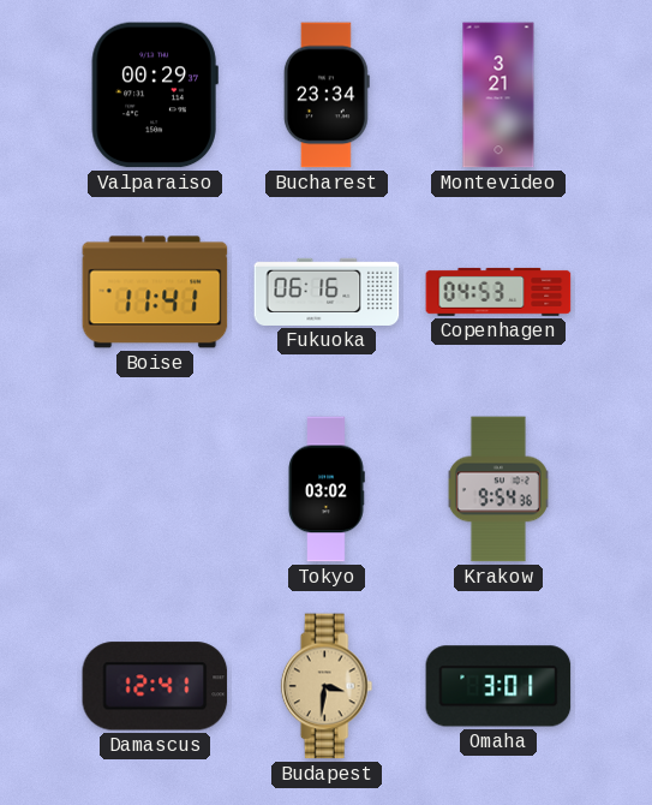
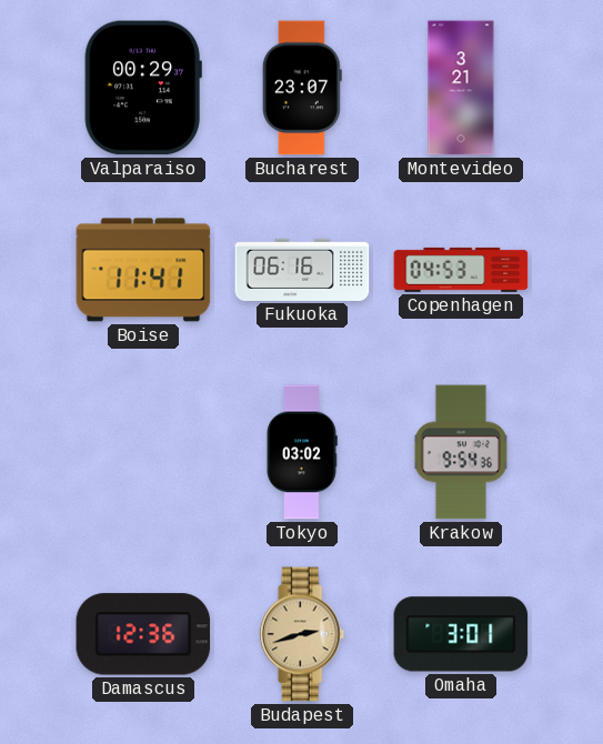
Bucharest: 23:34 -> 23:07
Damascus: 12:41 -> 12:36
Budapest: 3:31 -> 2:42
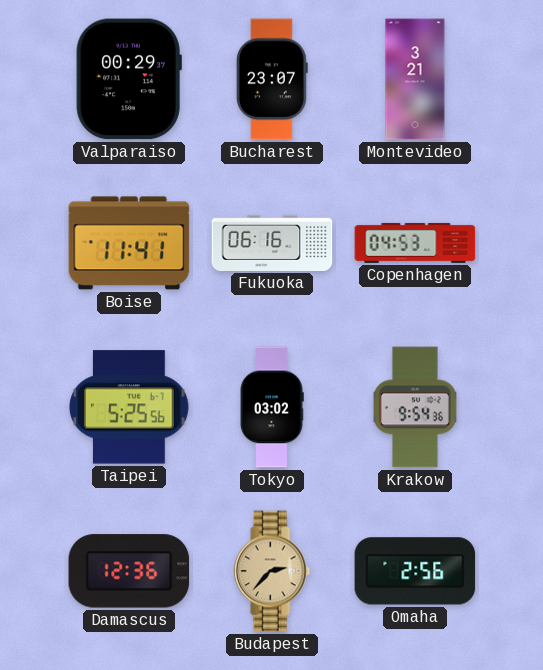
Taipei: none -> 5:25
Budapest: 2:42 -> 2:37
Omaha: 3:01 -> 2:56
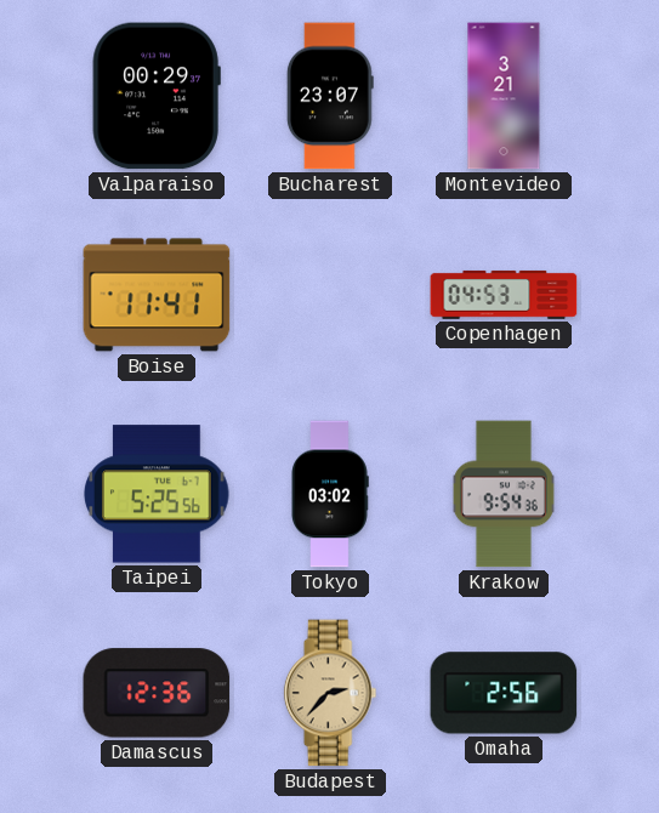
Fukuoka: 06:16 -> none
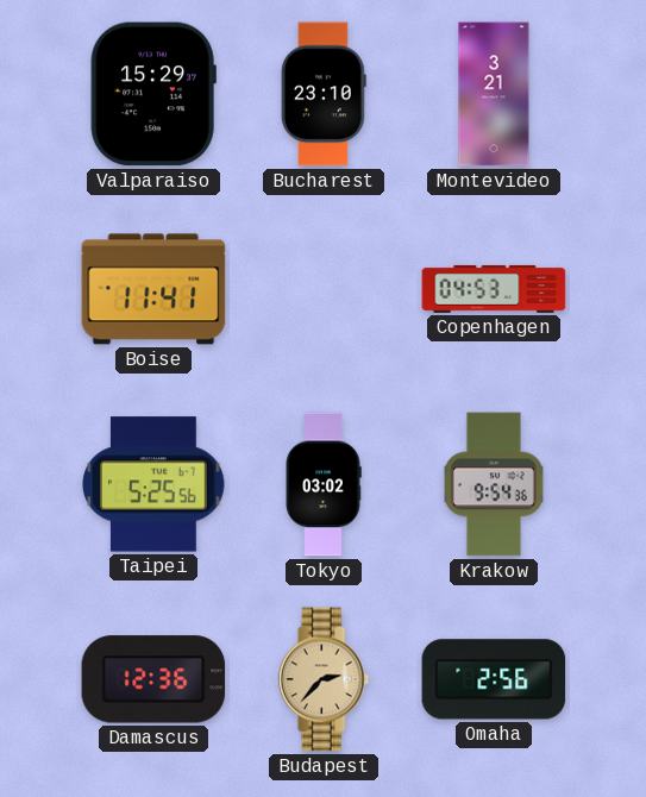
Valparaiso: 00:29 -> 15:29
Bucharest: 23:07 -> 23:10
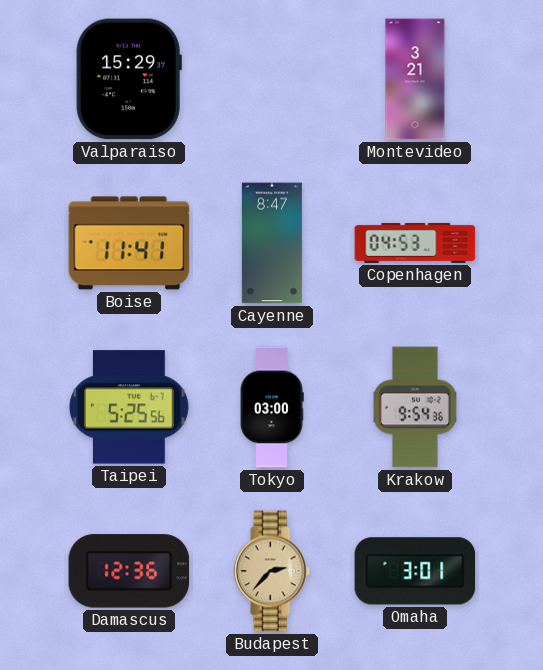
Bucharest: 23:10 -> none
Cayenne: none -> 8:47
Tokyo: 03:02 -> 03:00
Omaha: 2:56 -> 3:01
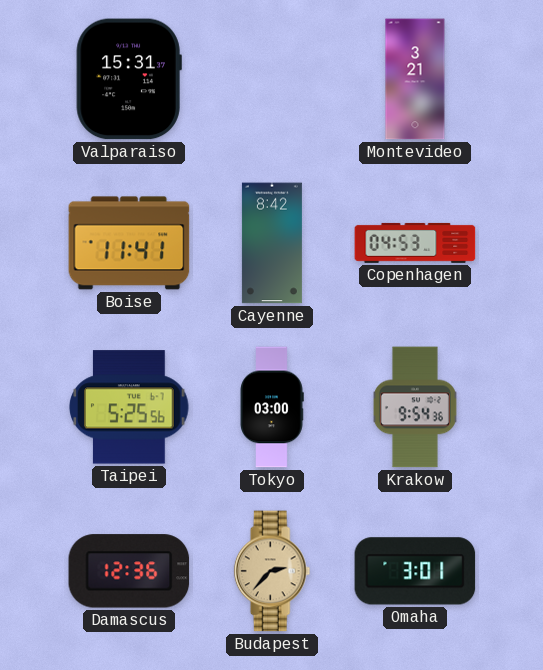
Valparaiso: 15:29 -> 15:31
Cayenne: 8:47 -> 8:42
